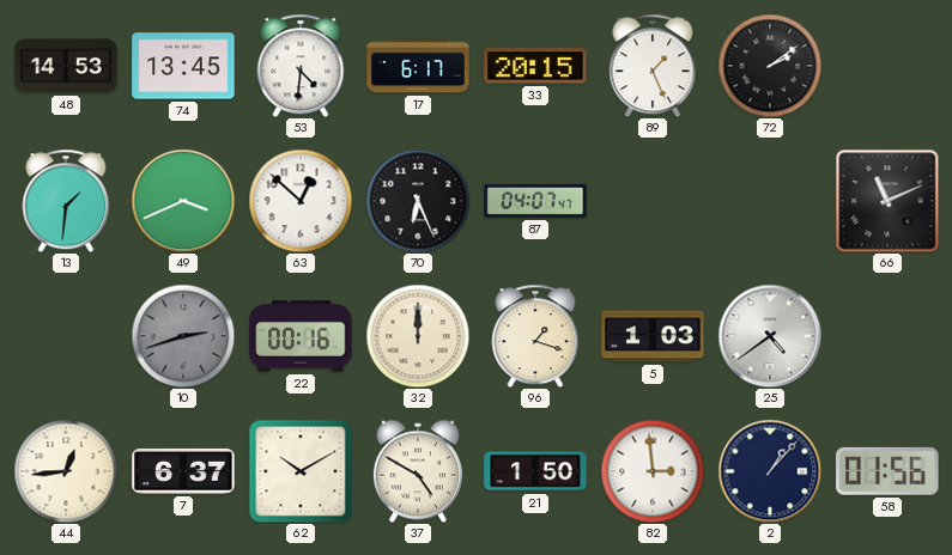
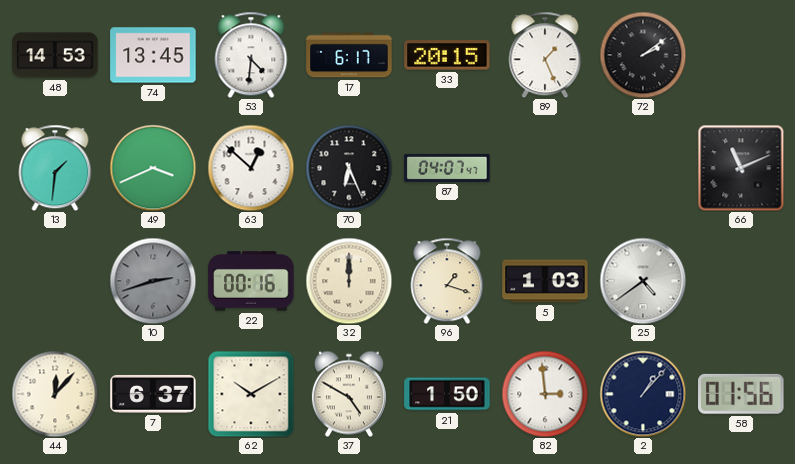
44: 12:44 -> 12:07
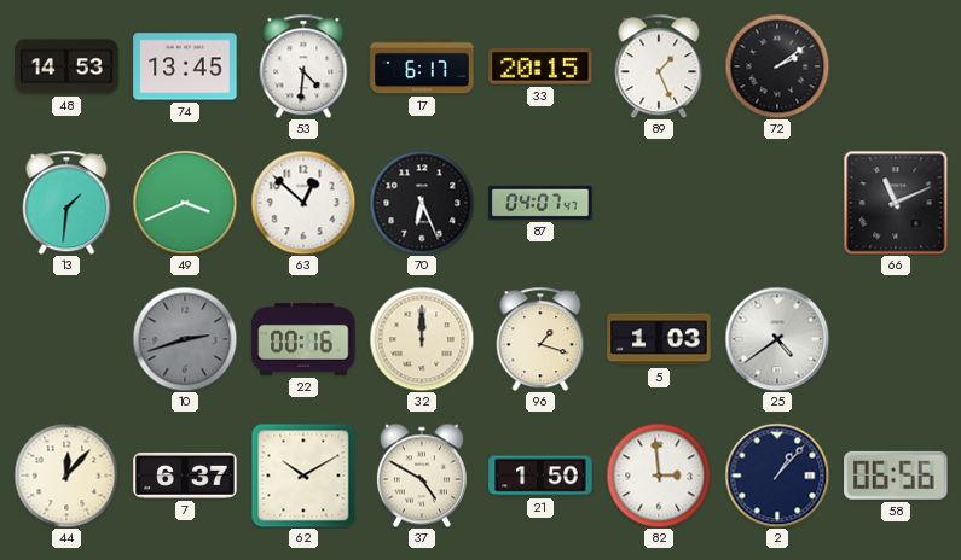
58: 01:56 -> 06:56
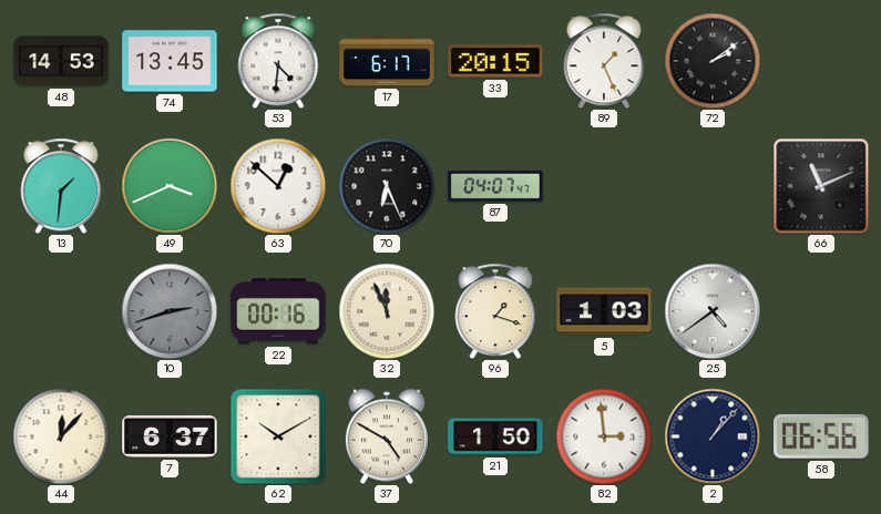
32: 12:00 -> 11:56
